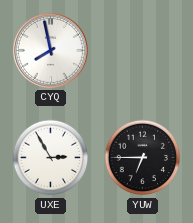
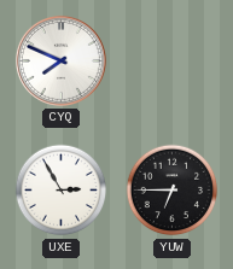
CYQ: 7:58 -> 7:49
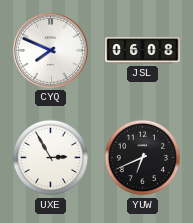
JSL: none -> 06:08
YUW: 6:45 -> 6:41
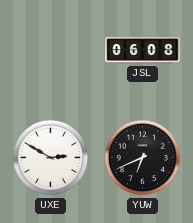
CYQ: 7:49 -> none
UXE: 2:55 -> 2:50
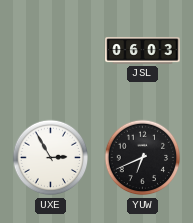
JSL: 06:08 -> 06:03
UXE: 2:50 -> 2:55
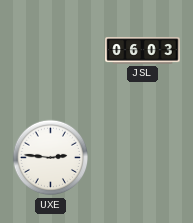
UXE: 2:55 -> 2:46
YUW: 6:41 -> none
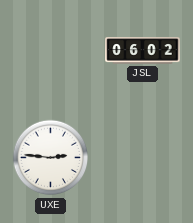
JSL: 06:03 -> 06:02
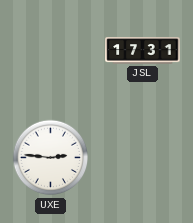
JSL: 06:02 -> 17:31
